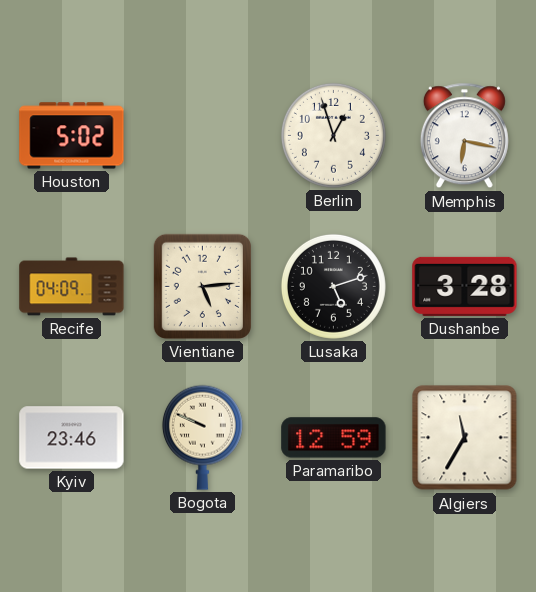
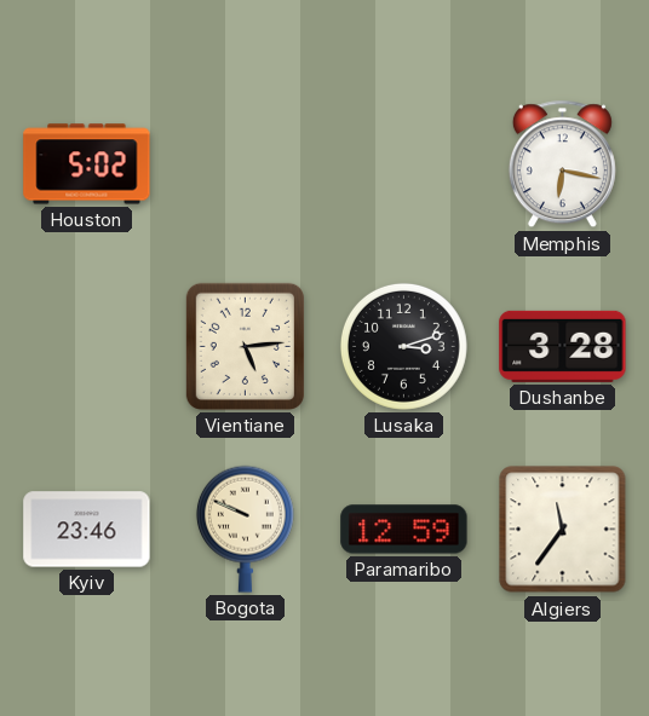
Berlin: 12:57 -> none
Recife: 04:09 -> none
Lusaka: 5:12 -> 3:12
Algiers: 11:35 -> 11:36
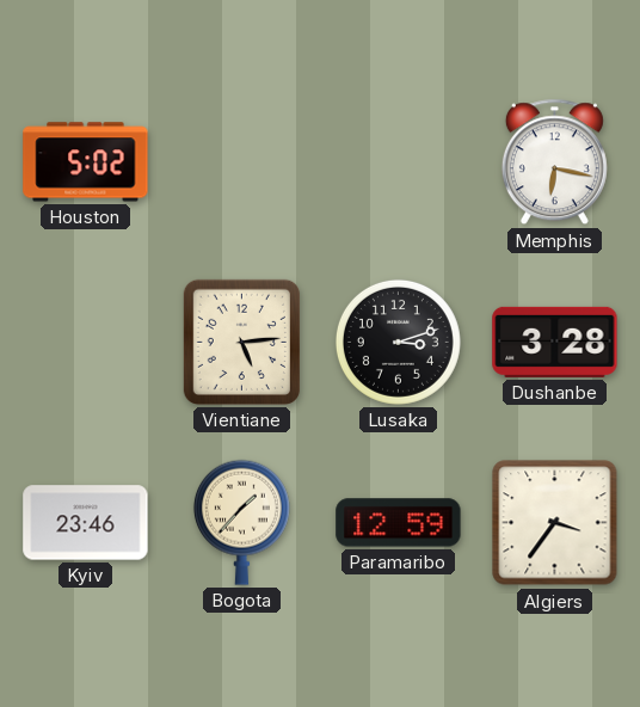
Bogota: 9:49 -> 1:37
Algiers: 11:36 -> 3:36
